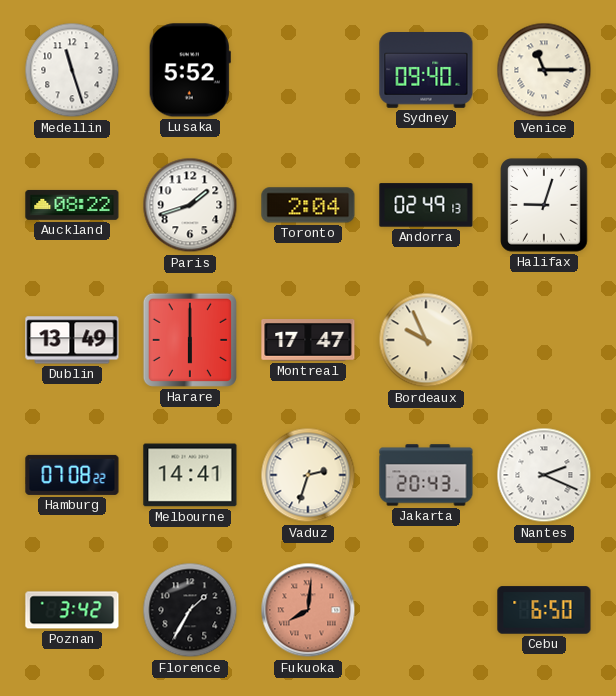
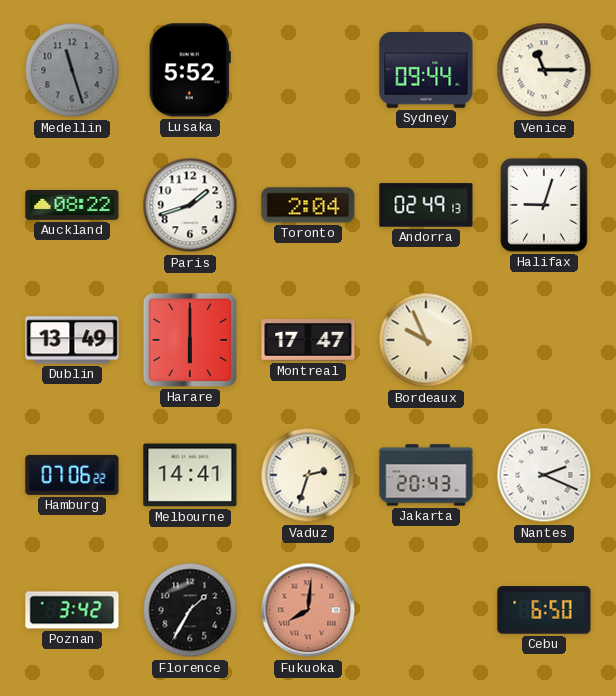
Medellin dial: white -> grey
Sydney: 09:40 -> 09:44
Hamburg: 07:08 -> 07:06
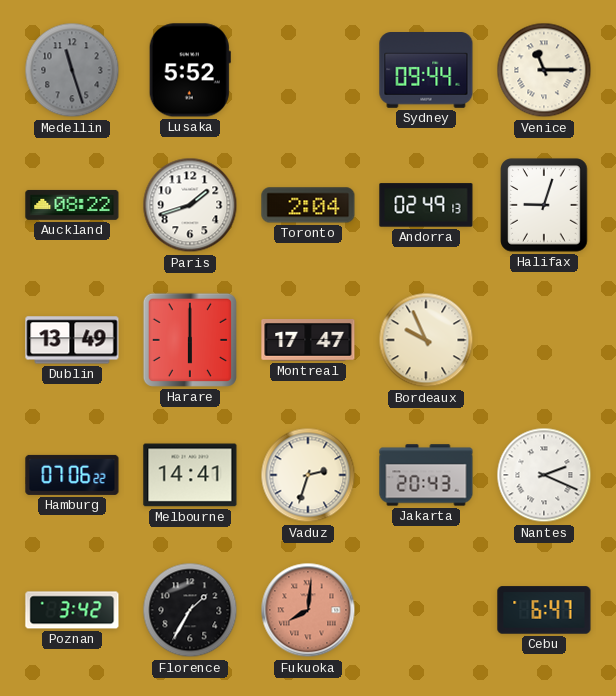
Cebu: 6:50 -> 6:47
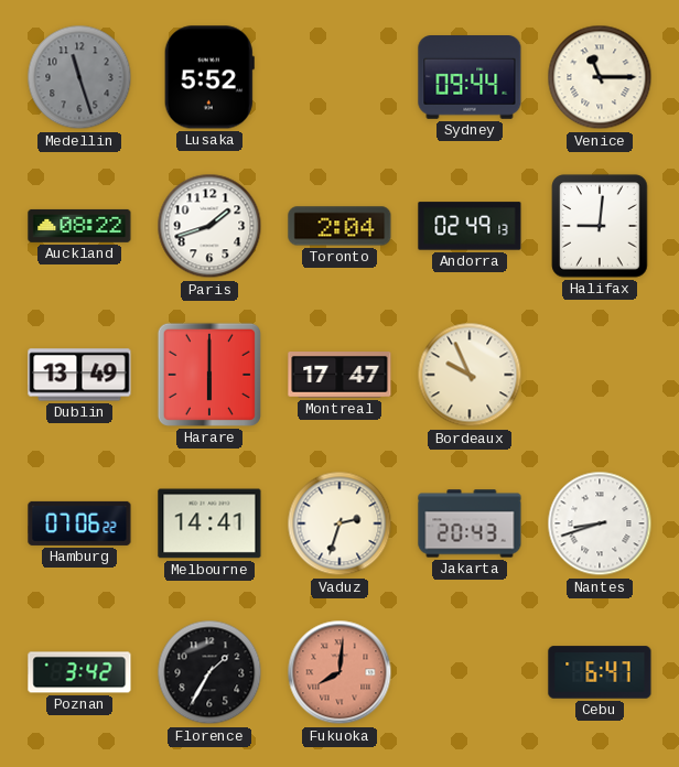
Halifax: 9:03 -> 9:01
Nantes: 2:19 -> 8:42
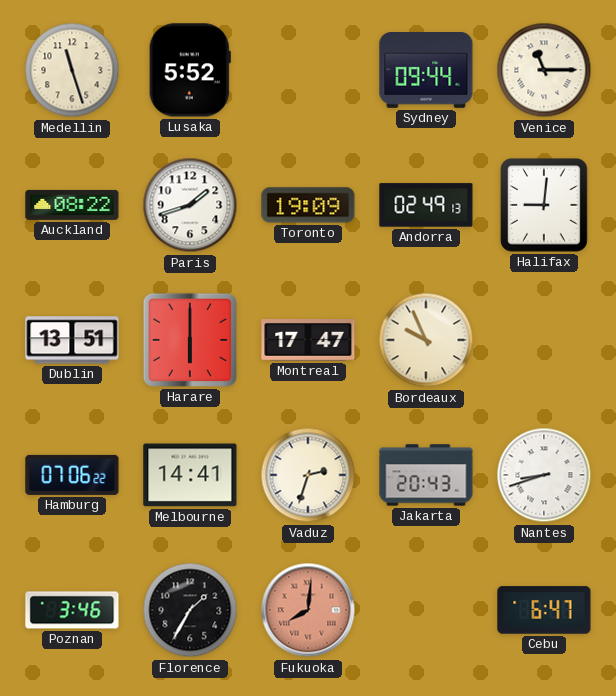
Medellin dial: grey -> cream
Toronto: 2:04 -> 19:09
Dublin: 13:49 -> 13:51
Poznan: 3:42 -> 3:46
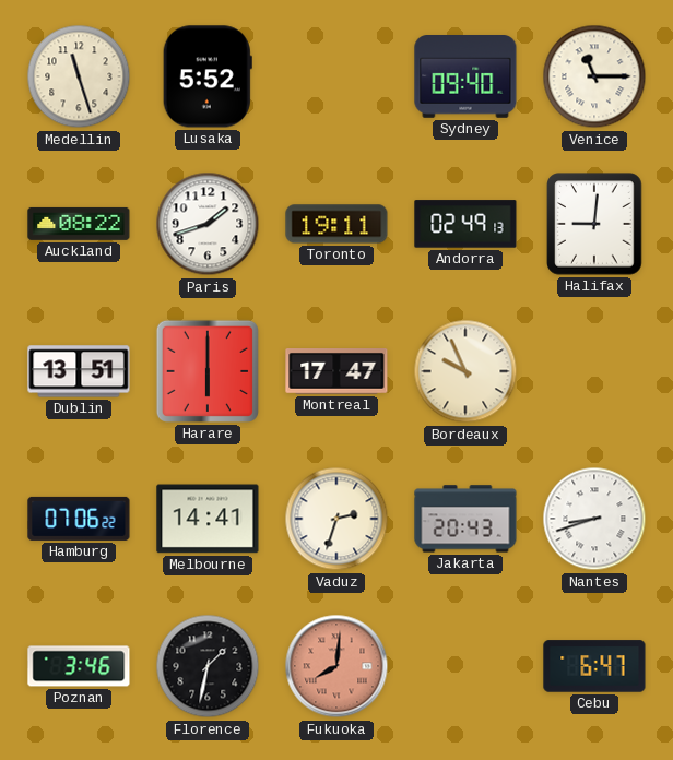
Sydney: 09:44 -> 09:40
Toronto: 19:09 -> 19:11
Florence: 1:35 -> 1:32
